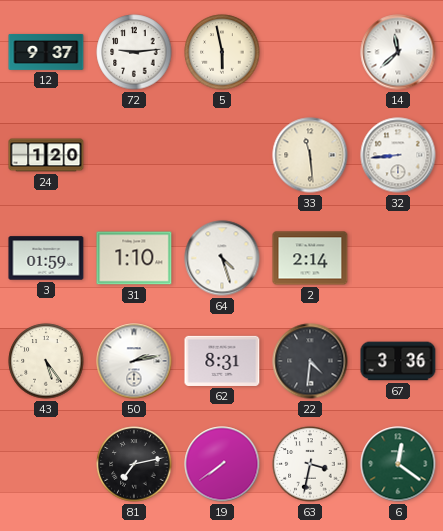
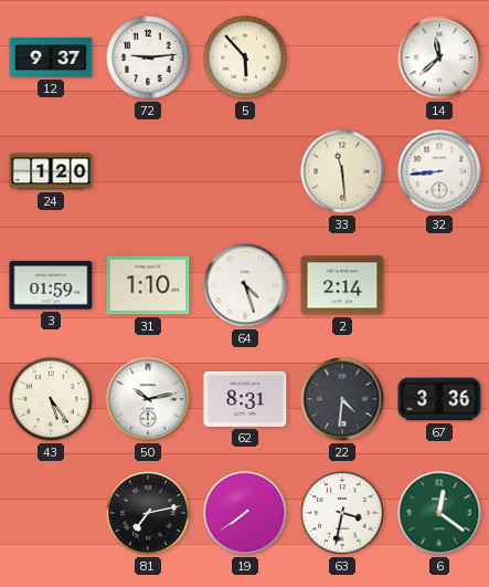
5: 5:58 -> 5:53
50: 2:13 -> 10:13
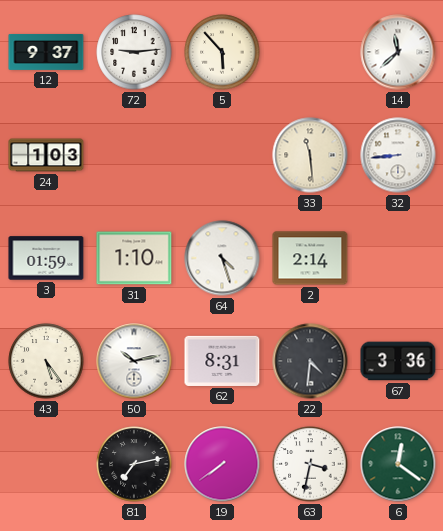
24: 1:20 -> 1:03
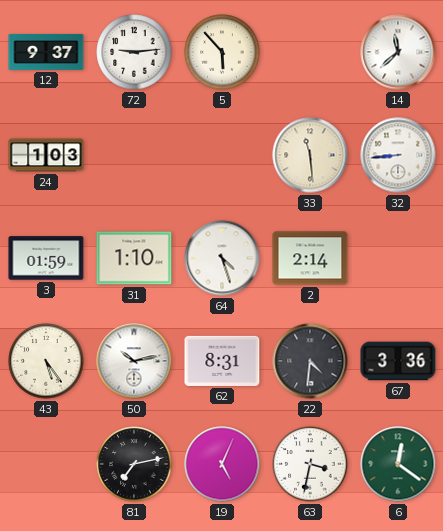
19: 7:39 -> 5:04
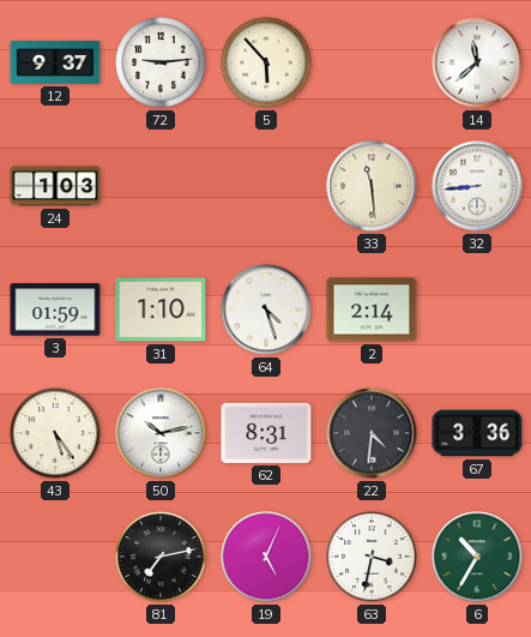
6: 12:21 -> 10:35
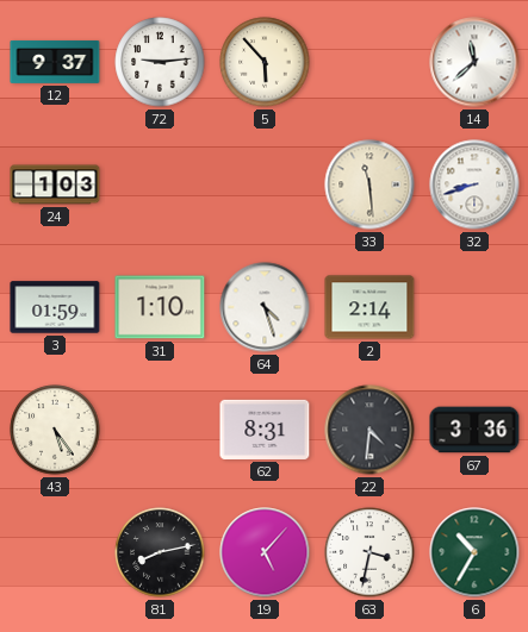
32: 8:44 -> 8:42
50: 10:13 -> none
81: 7:13 -> 8:13
19: 5:04 -> 5:07
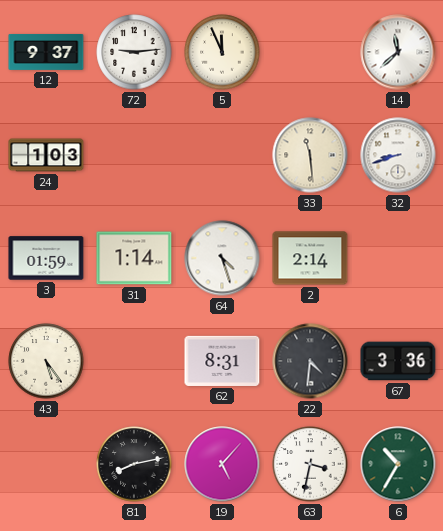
5: 5:53 -> 11:56
31: 1:10 -> 1:14
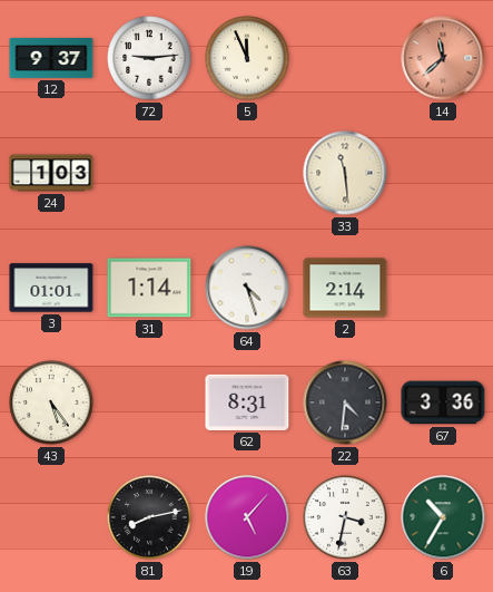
14 dial: white -> salmon
32: 8:42 -> none
3: 01:59 -> 01:01
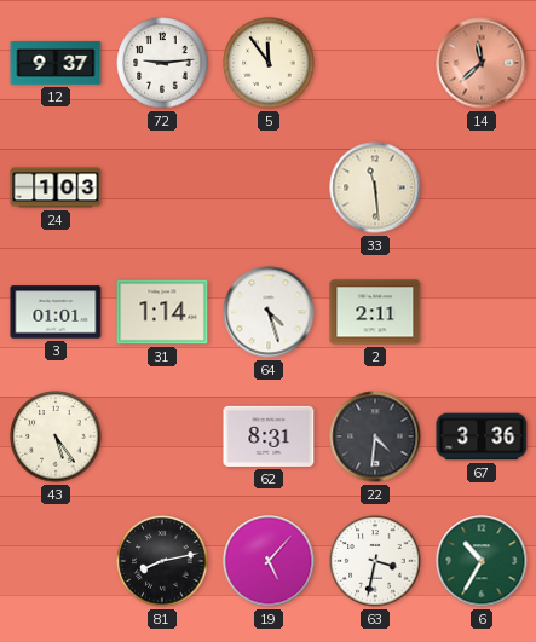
5: 11:56 -> 11:54
2: 2:14 -> 2:11
